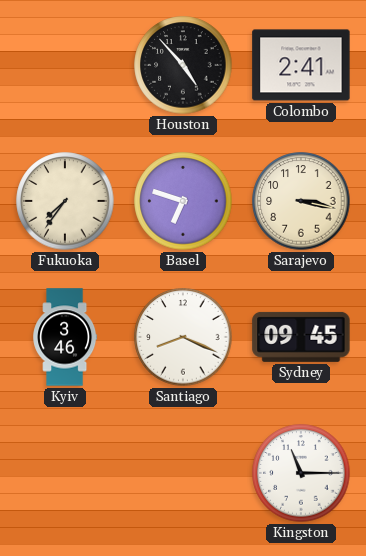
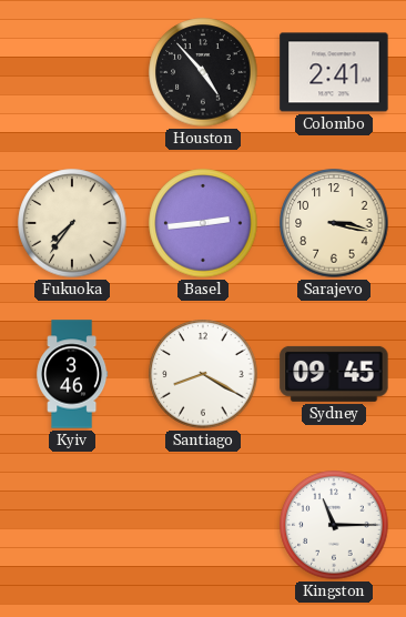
Basel: 6:48 -> 2:44
Santiago: 8:19 -> 8:20
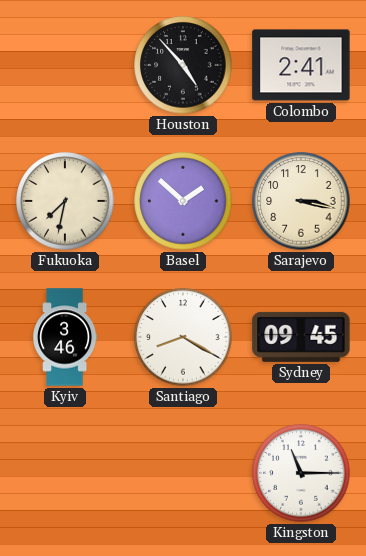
Fukuoka: 7:36 -> 7:32
Basel: 2:44 -> 1:52
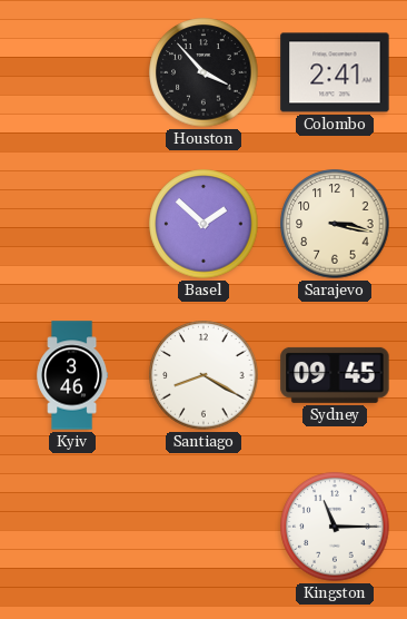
Houston: 4:53 -> 3:53
Fukuoka: 7:32 -> none
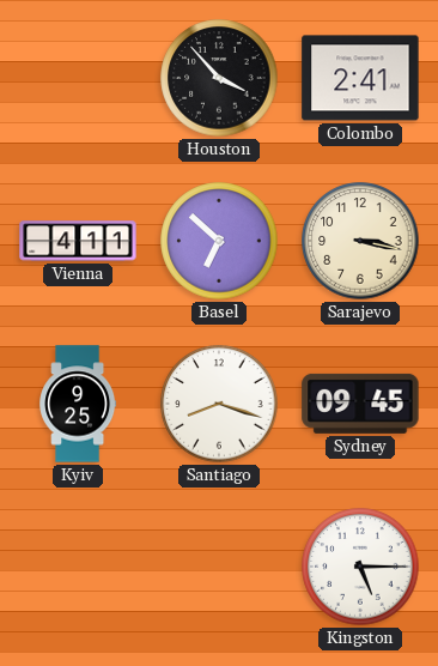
Vienna: none -> 4:11
Basel: 1:52 -> 6:52
Kyiv: 3:46 -> 9:25
Santiago: 8:20 -> 8:18
Kingston: 11:15 -> 5:15
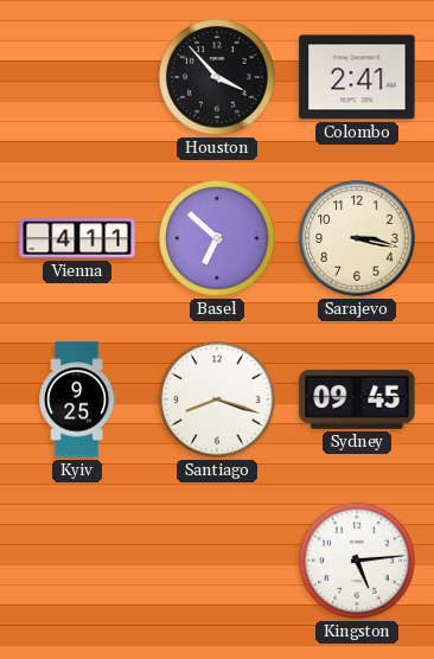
Kingston: 5:15 -> 5:14
